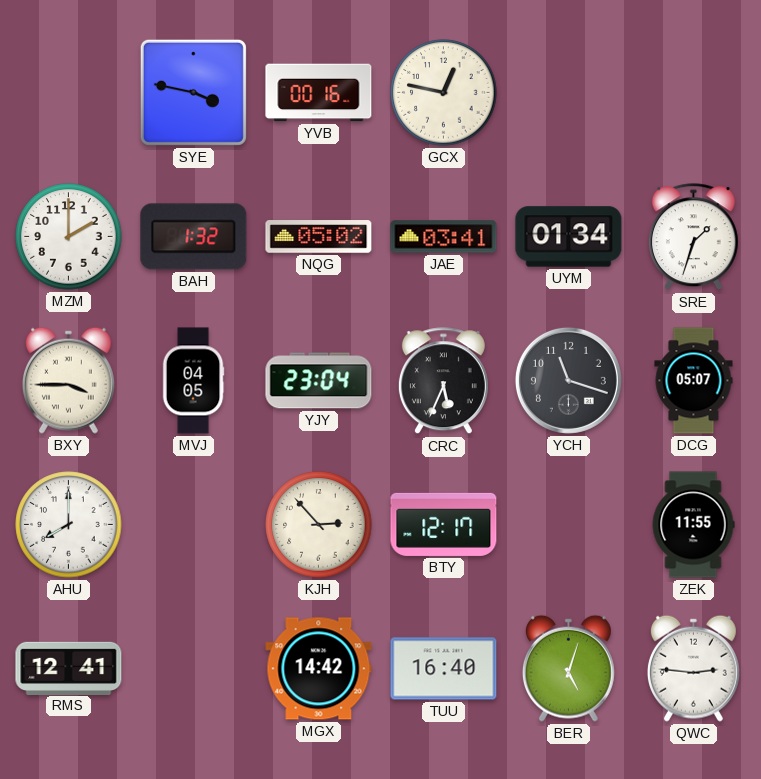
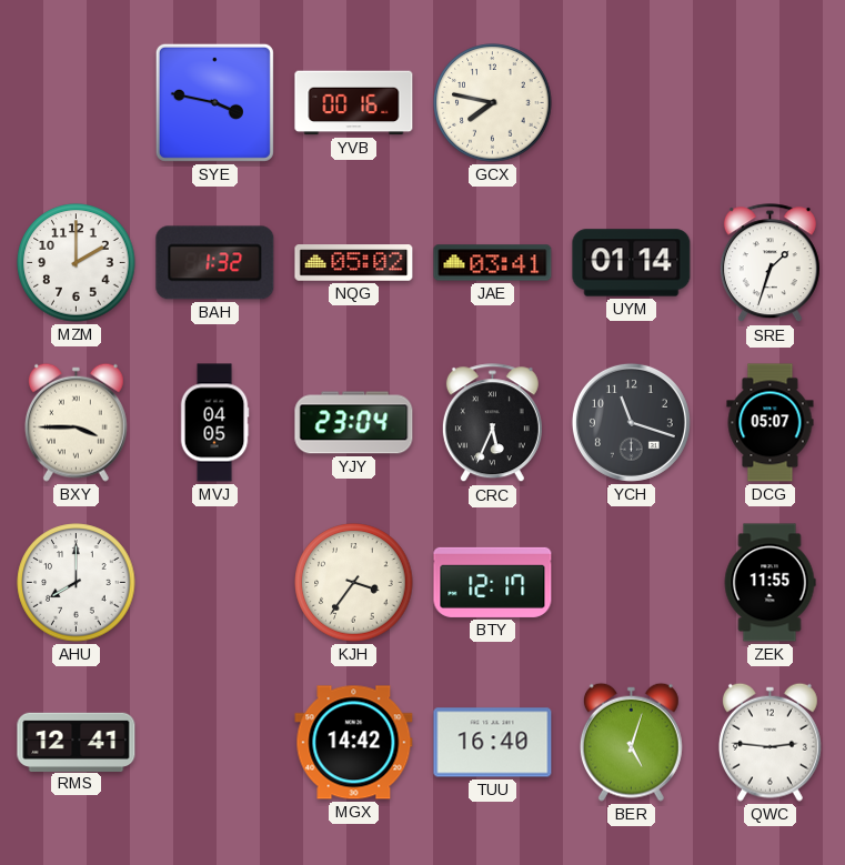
GCX: 12:47 -> 7:47
UYM: 01:34 -> 01:14
KJH: 2:53 -> 3:36
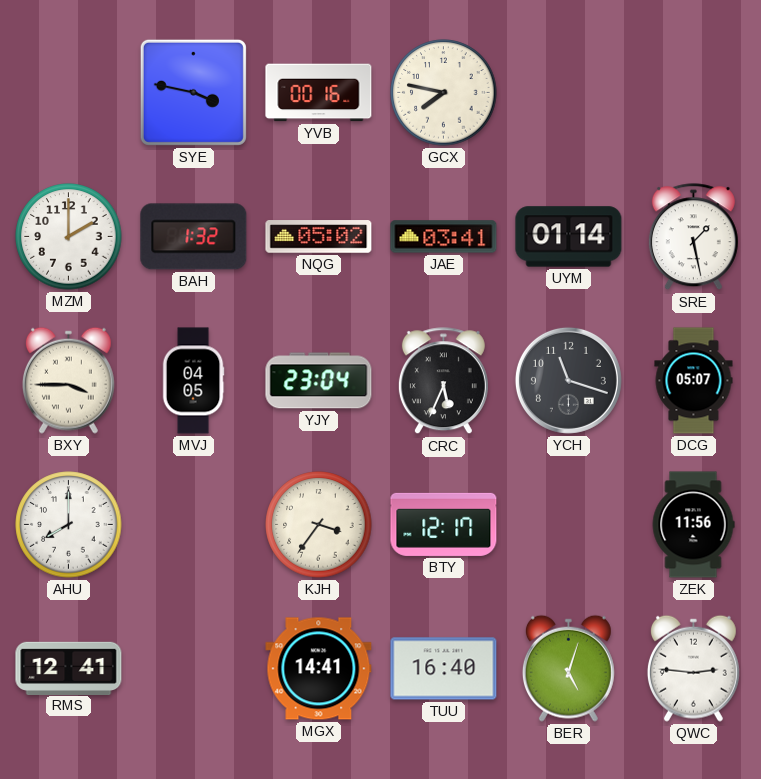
SRE: 1:33 -> 1:28
ZEK: 11:55 -> 11:56
MGX: 14:42 -> 14:41
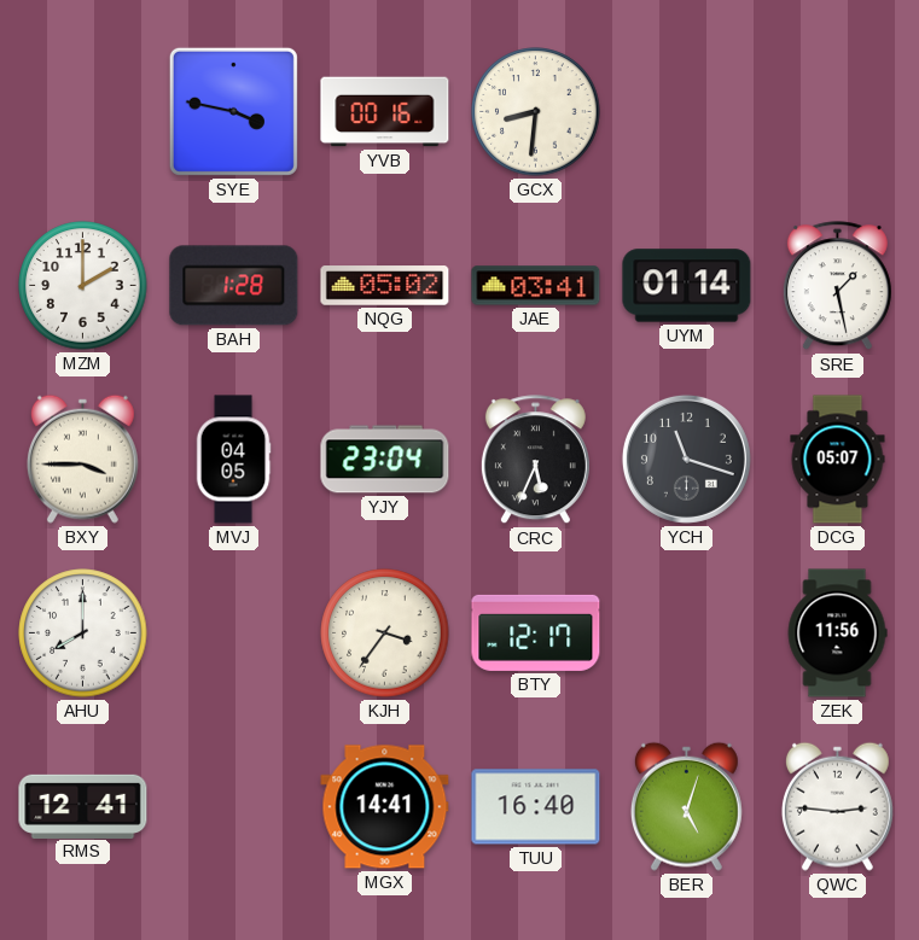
GCX: 7:47 -> 8:31
BAH: 1:32 -> 1:28
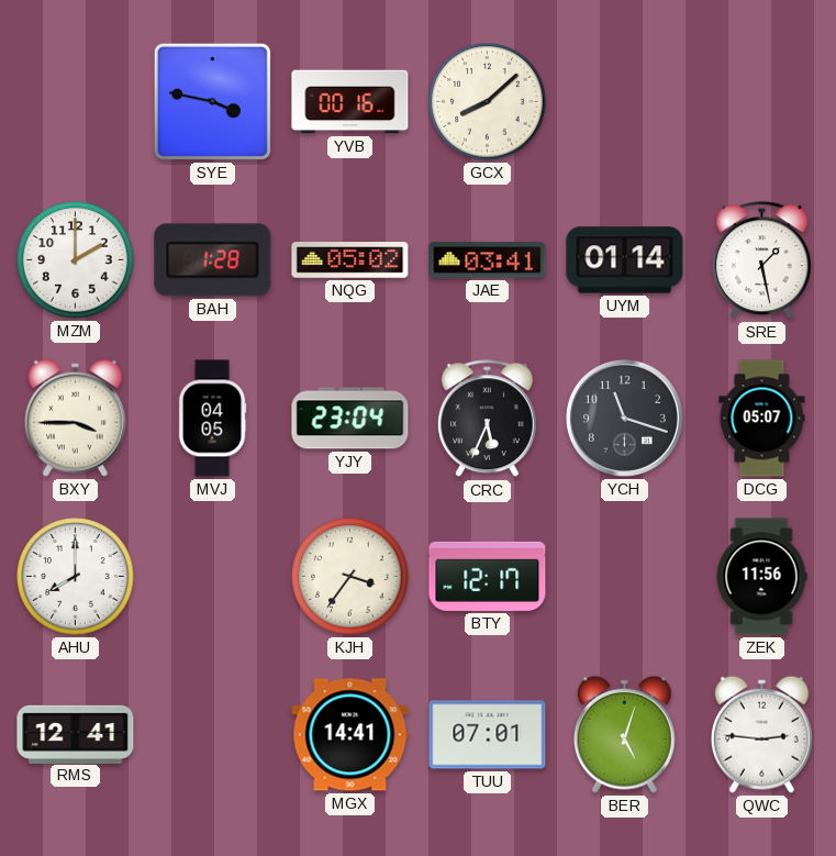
GCX: 8:31 -> 8:08
TUU: 16:40 -> 07:01
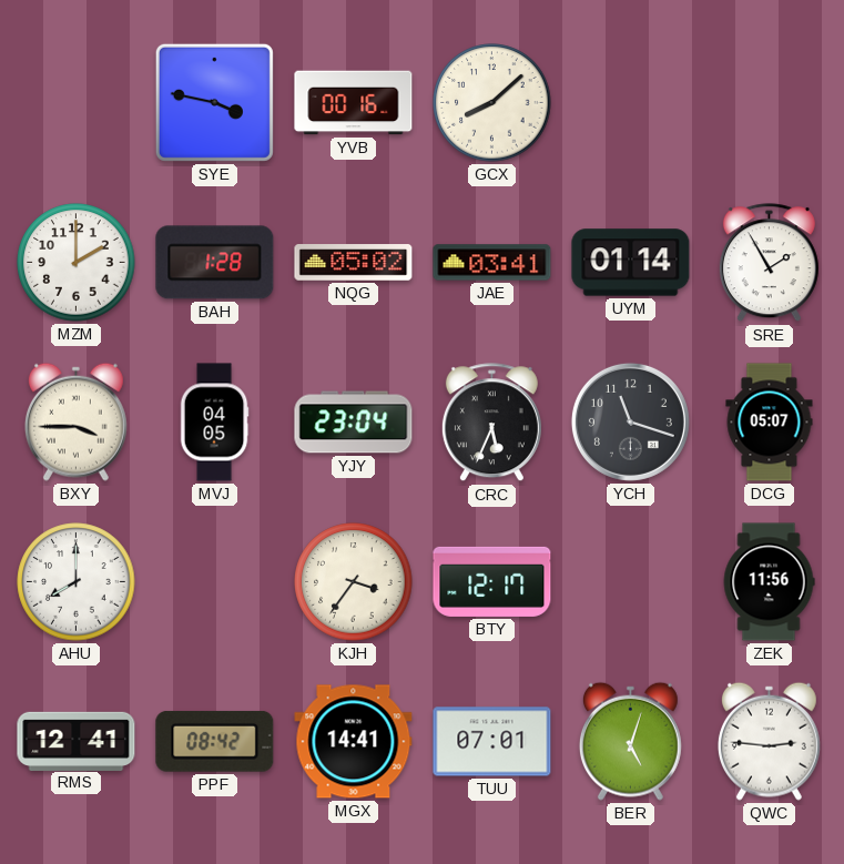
SRE: 1:28 -> 1:55
PPF: none -> 08:42
